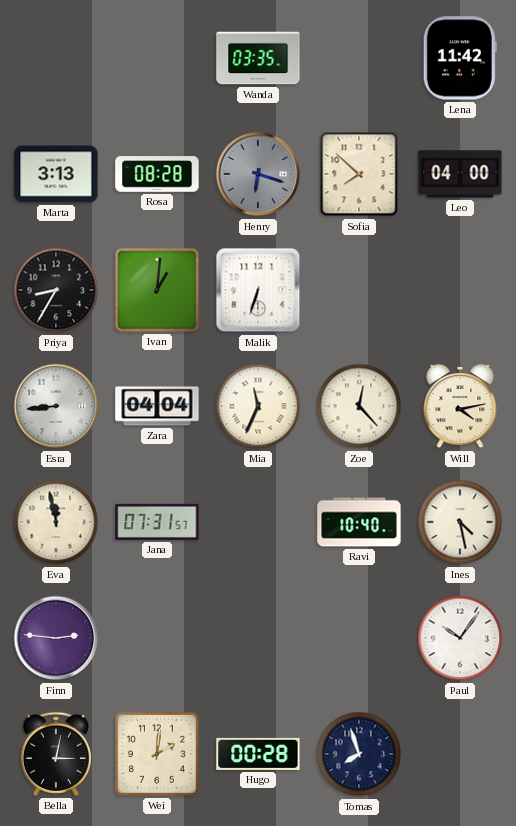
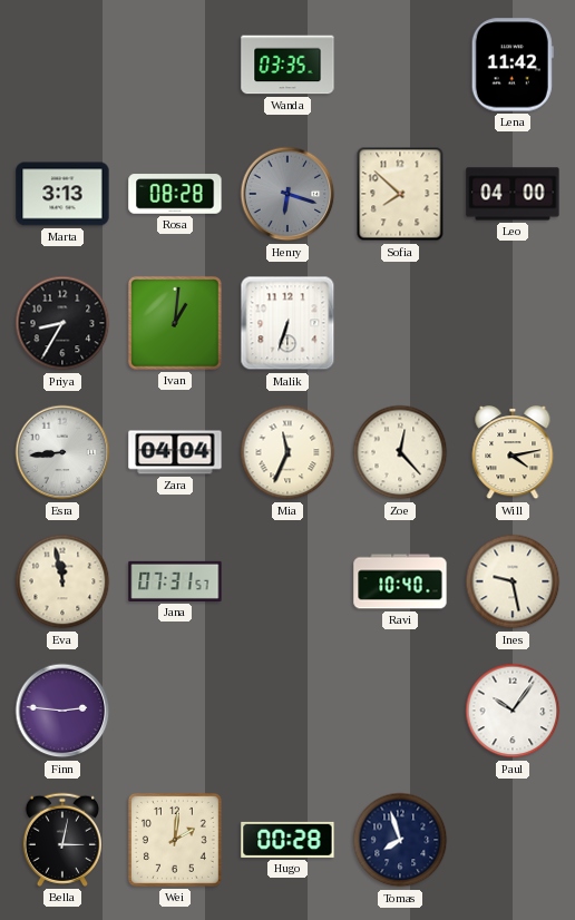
Ines: 4:28 -> 9:28
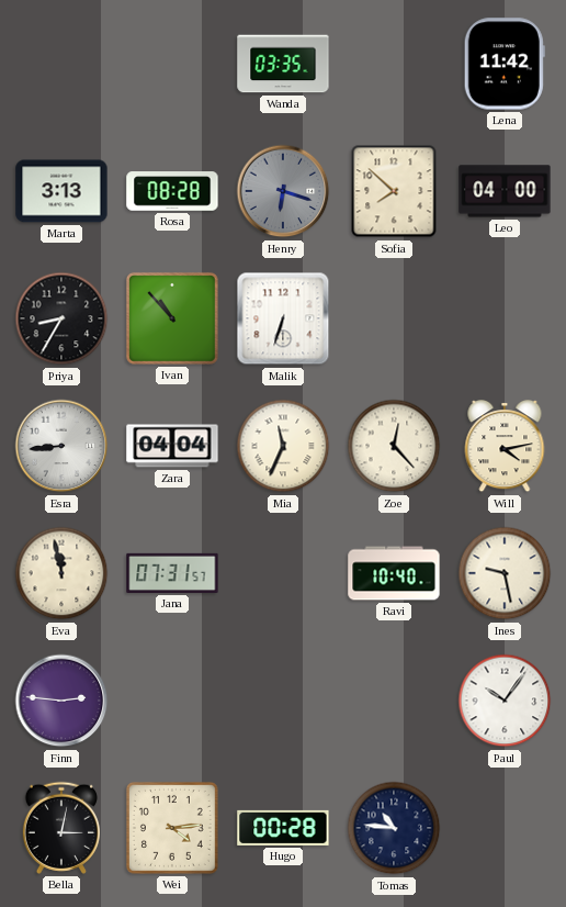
Ivan: 1:01 -> 10:53
Wei: 2:01 -> 4:14
Tomas: 7:57 -> 10:46
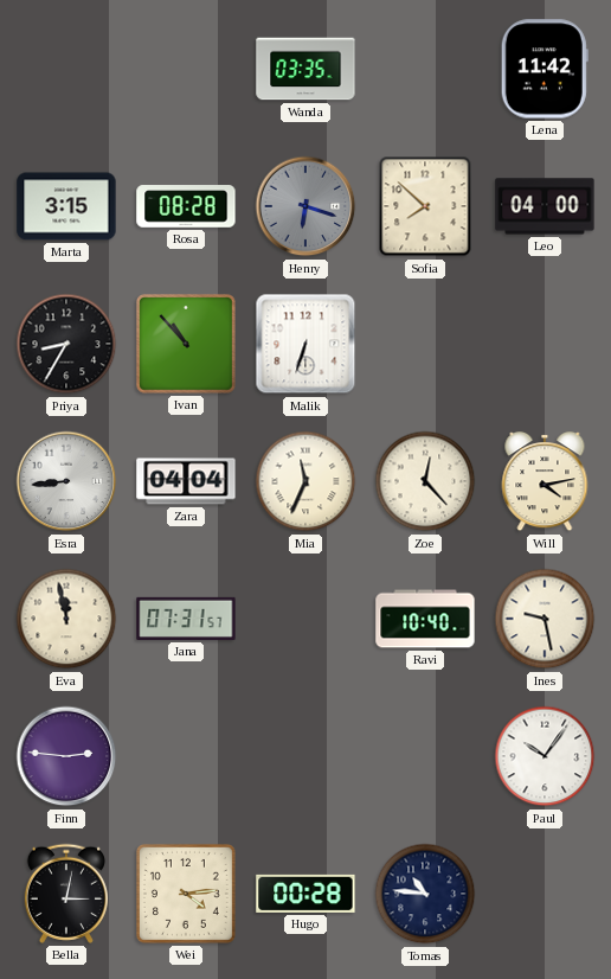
Marta: 3:13 -> 3:15
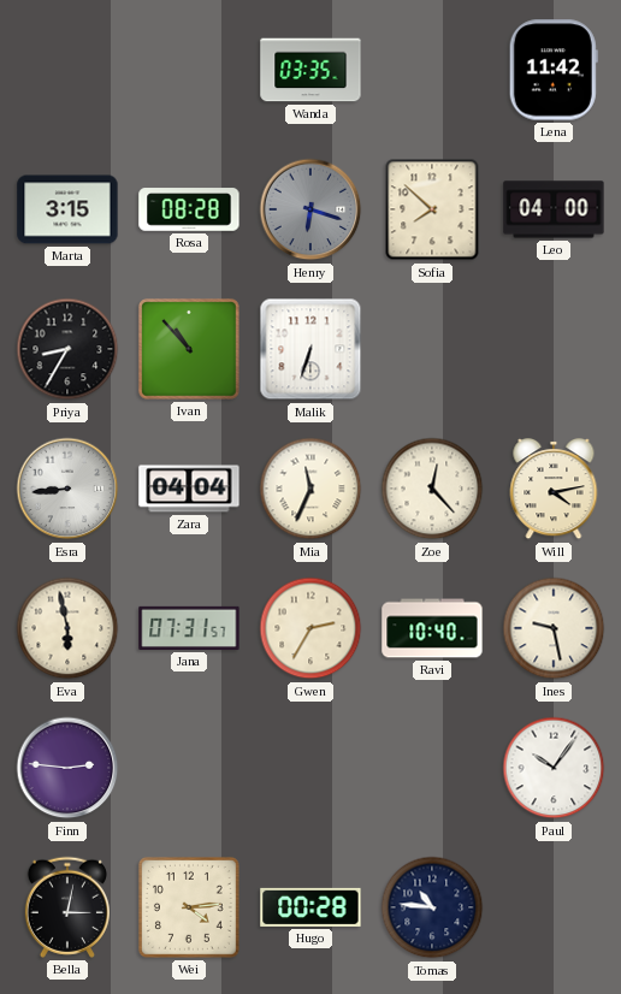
Eva: 11:58 -> 5:58
Gwen: none -> 2:35
